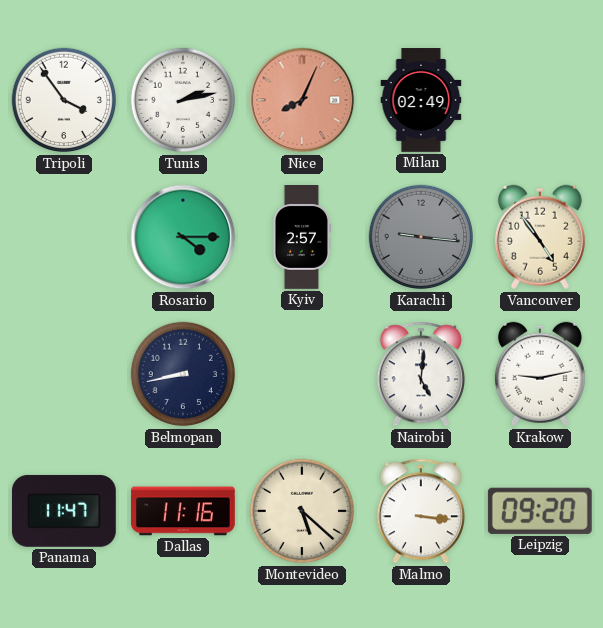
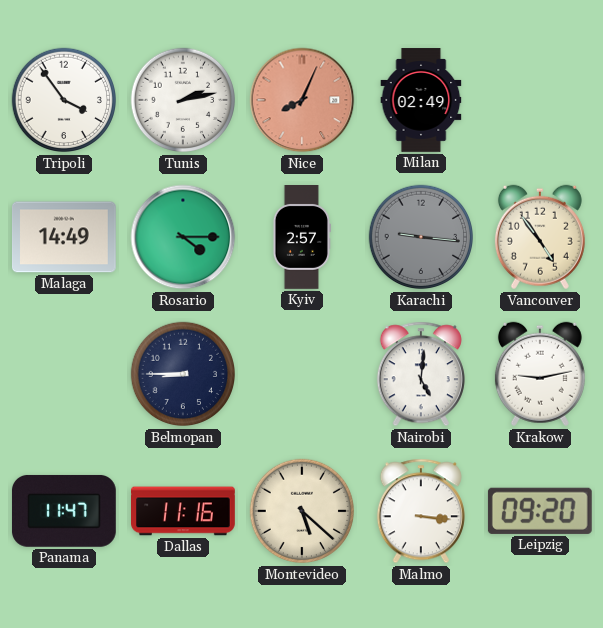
Malaga: none -> 14:49
Belmopan: 8:43 -> 8:45
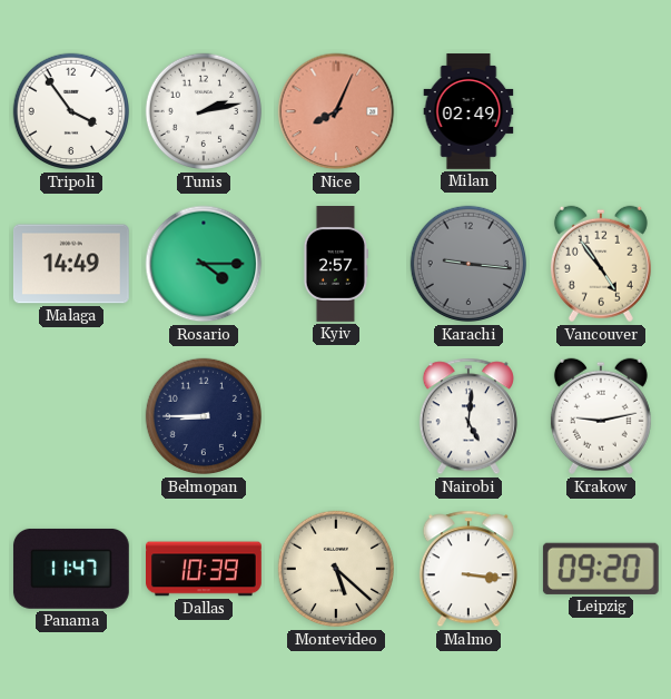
Dallas: 11:16 -> 10:39
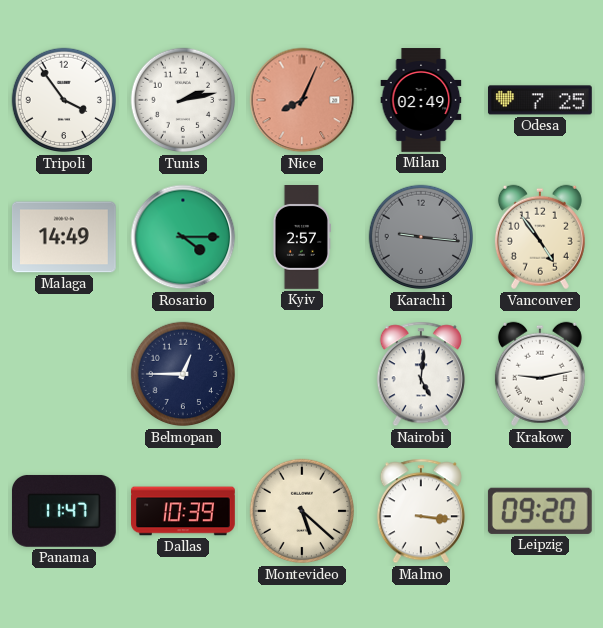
Odesa: none -> 7:25
Belmopan: 8:45 -> 12:45
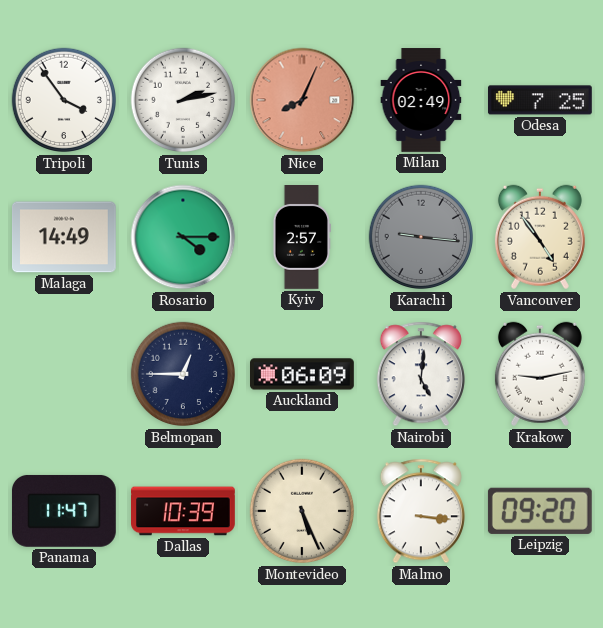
Auckland: none -> 06:09
Montevideo: 5:22 -> 5:26
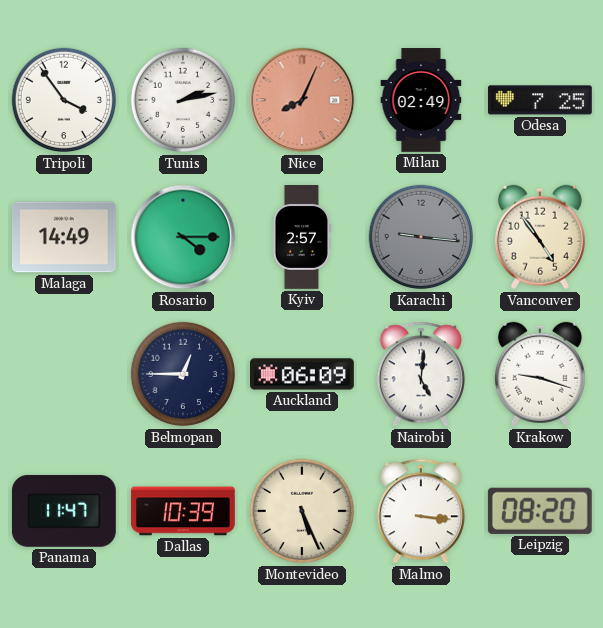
Krakow: 9:13 -> 9:18
Leipzig: 09:20 -> 08:20
